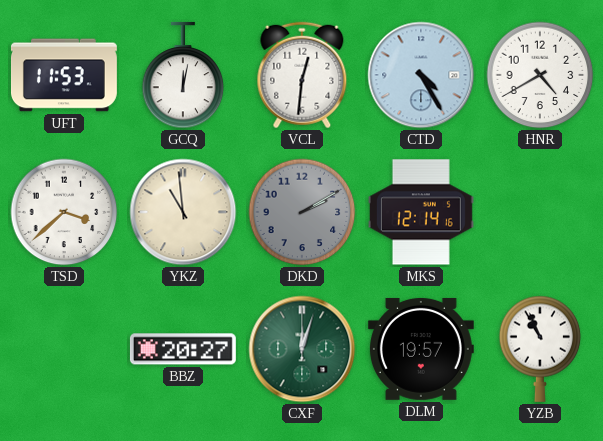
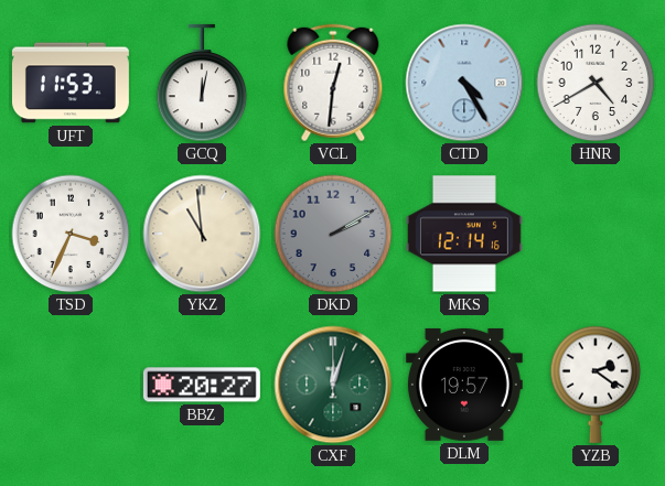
TSD: 3:38 -> 3:34
YZB: 10:56 -> 2:21
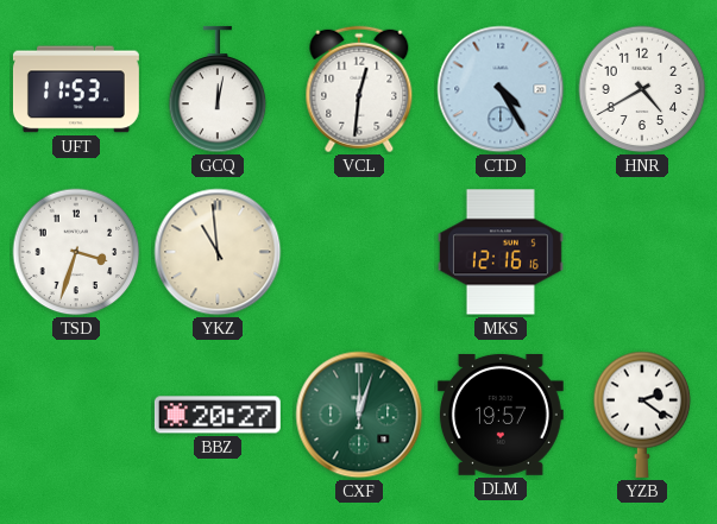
TSD: 3:34 -> 3:33
DKD: 2:10 -> none
MKS: 12:14 -> 12:16
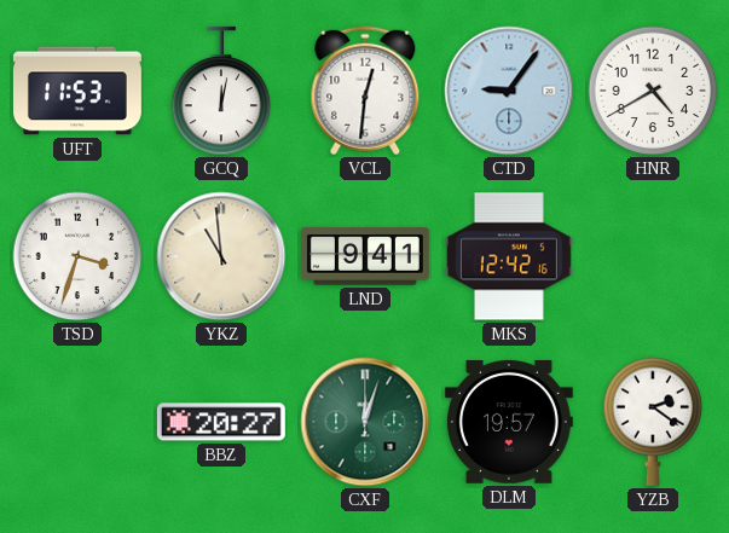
CTD: 4:25 -> 9:06
LND: none -> 9:41
MKS: 12:16 -> 12:42
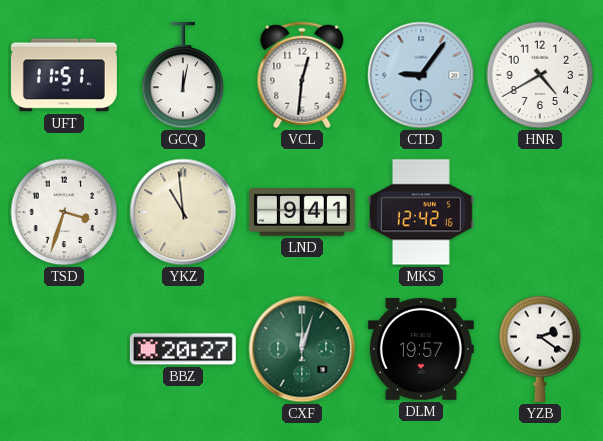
UFT: 11:53 -> 11:51
